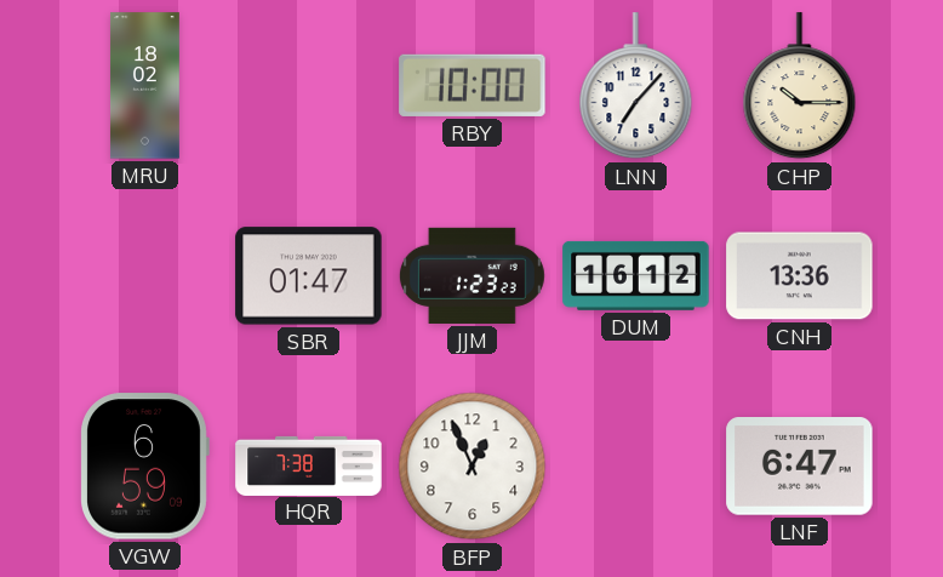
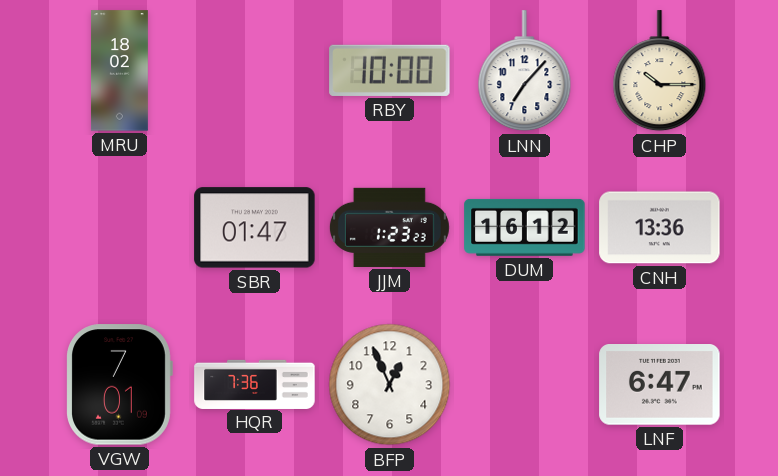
VGW: 6:59 -> 7:01
HQR: 7:38 -> 7:36
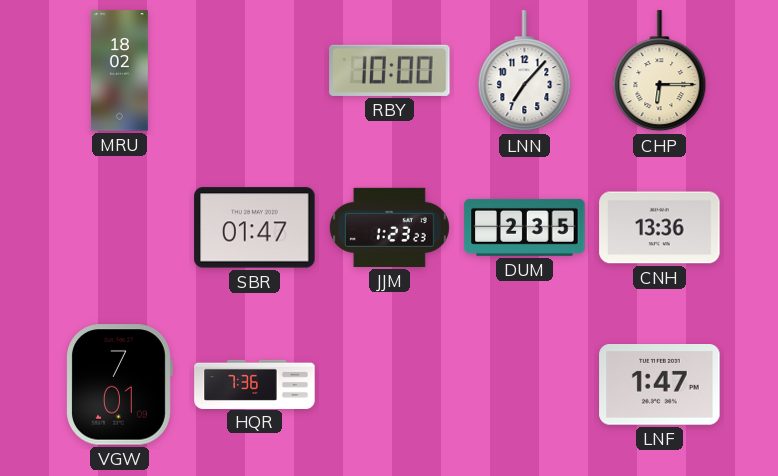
CHP: 10:15 -> 6:15
DUM: 16:12 -> 2:35
BFP: 12:56 -> none
LNF: 6:47 -> 1:47
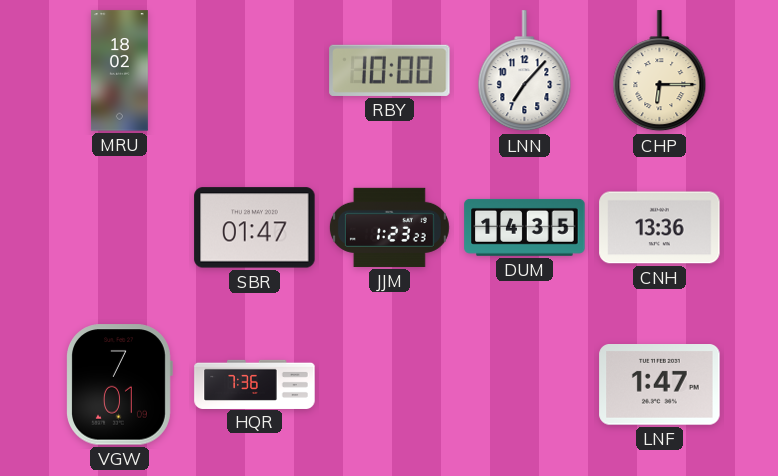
DUM: 2:35 -> 14:35
